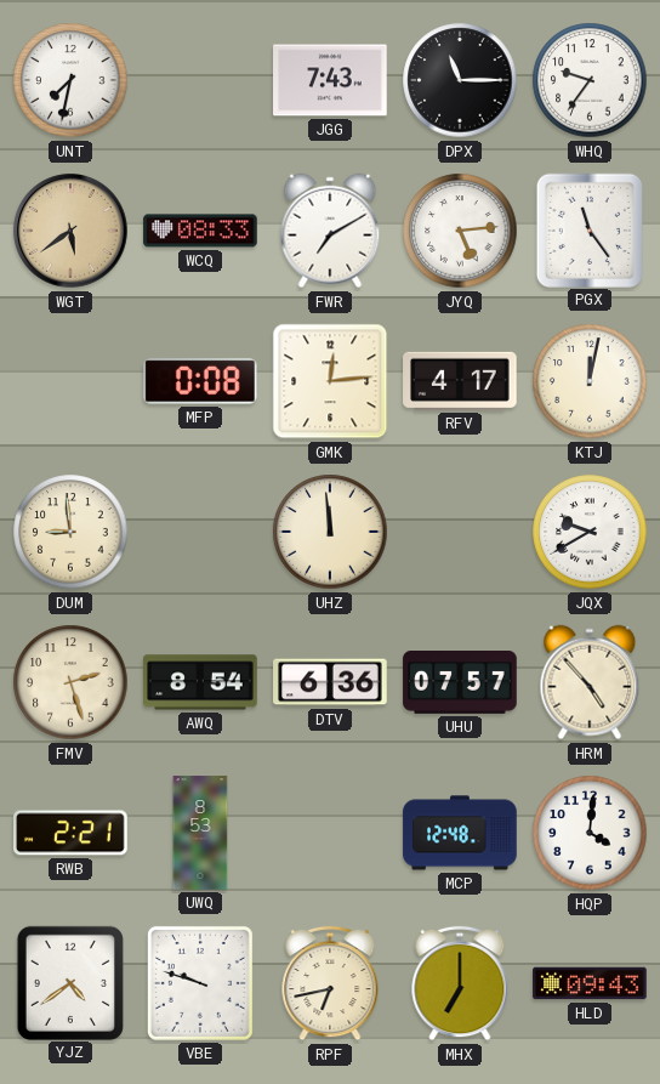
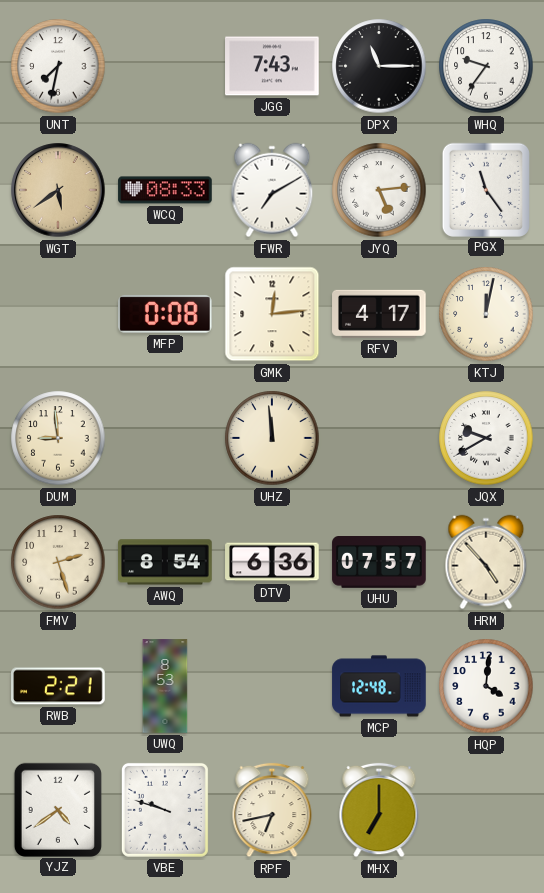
HLD: 09:43 -> none
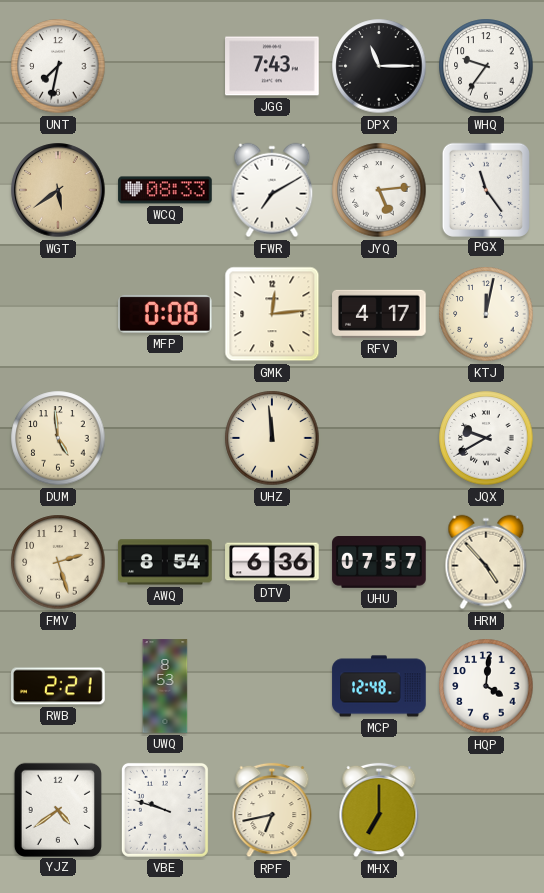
DUM: 8:59 -> 4:59
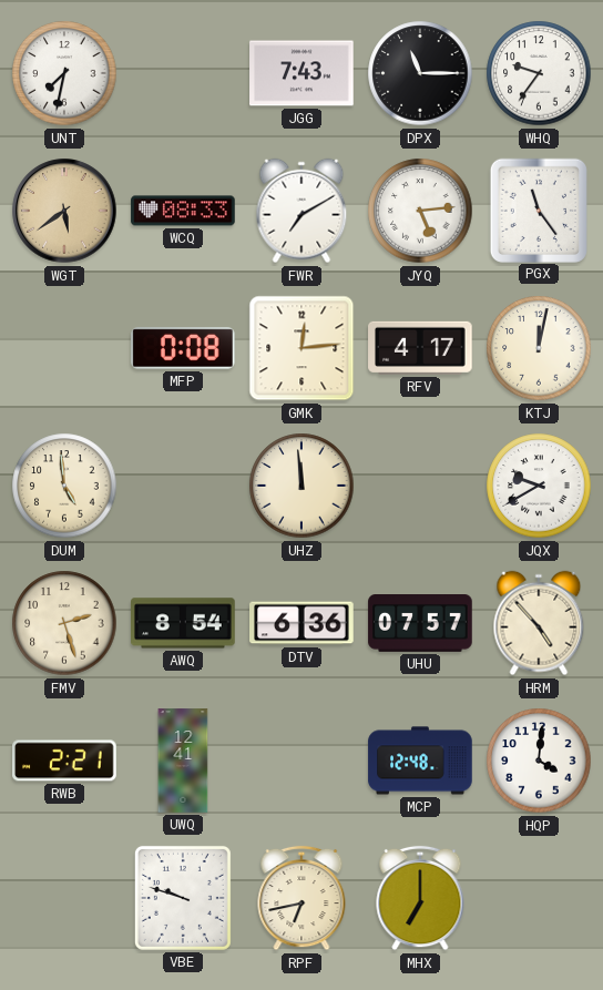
UWQ: 8:53 -> 12:41
YJZ: 4:39 -> none
